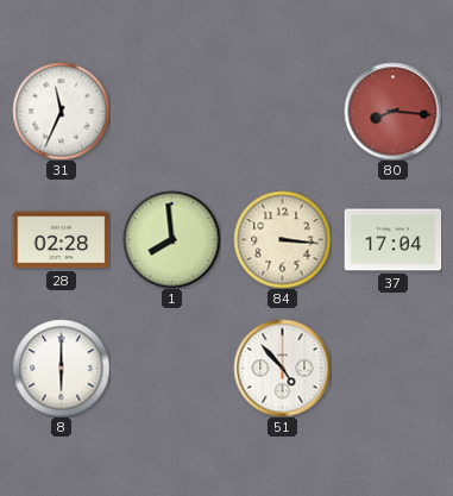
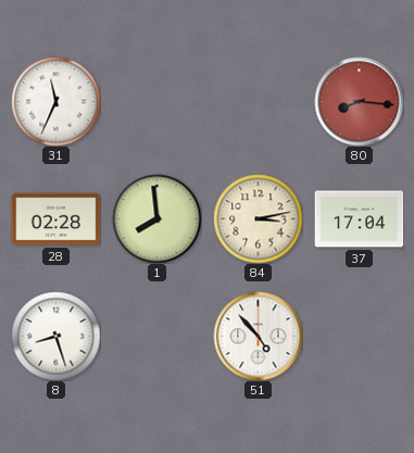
84: 3:16 -> 3:13
8: 6:00 -> 8:27
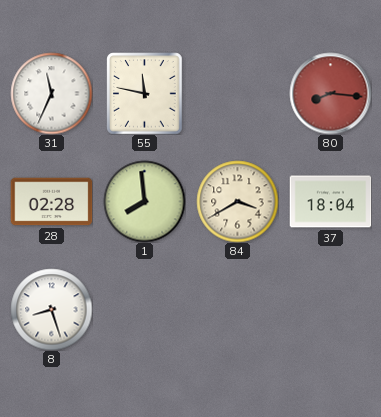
55: none -> 11:47
84: 3:13 -> 3:40
37: 17:04 -> 18:04
51: 4:53 -> none
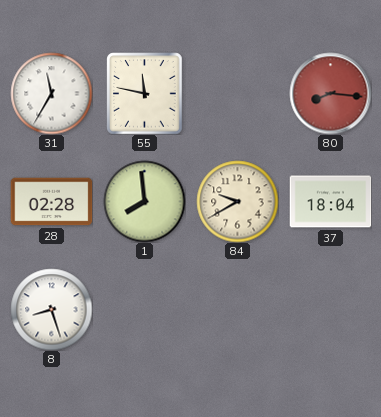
31: 11:34 -> 11:35
84: 3:40 -> 9:40
